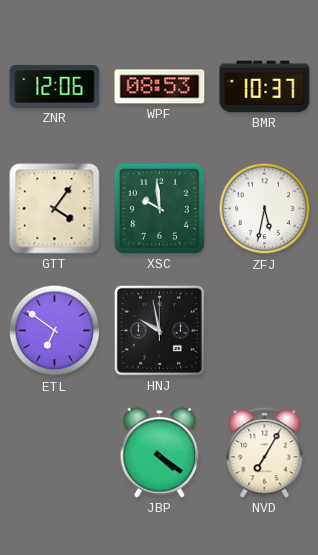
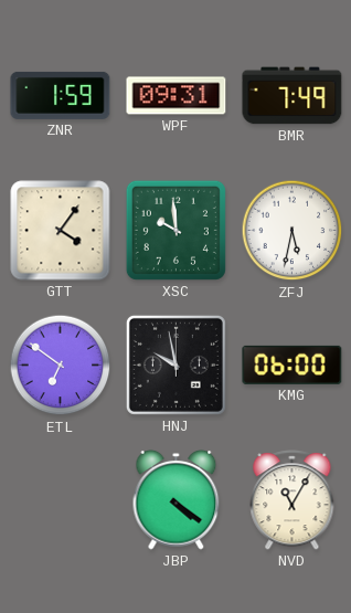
ZNR: 12:06 -> 1:59
WPF: 08:53 -> 09:31
BMR: 10:37 -> 7:49
KMG: none -> 06:00
NVD: 7:05 -> 11:05
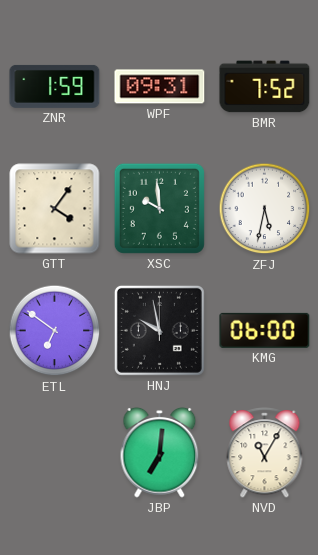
BMR: 7:49 -> 7:52
JBP: 4:21 -> 7:01
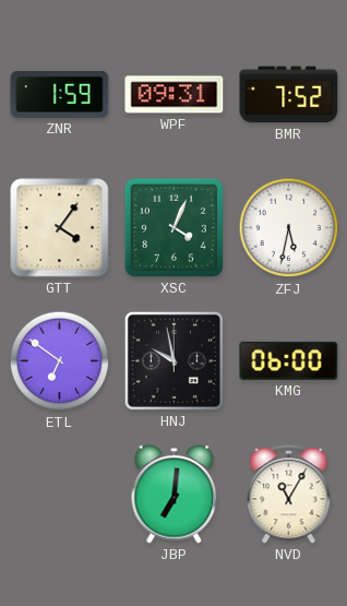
XSC: 9:59 -> 4:04
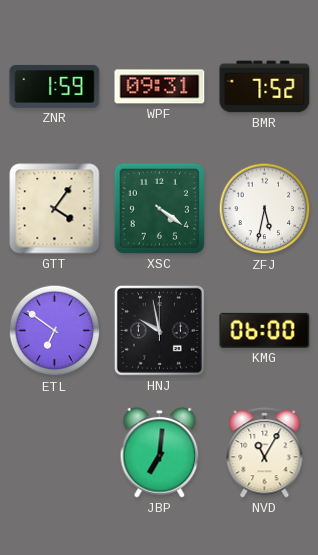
XSC: 4:04 -> 4:21
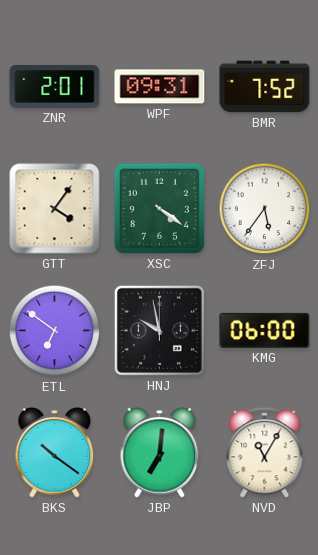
ZNR: 1:59 -> 2:01
ZFJ: 5:32 -> 5:36
BKS: none -> 10:21
